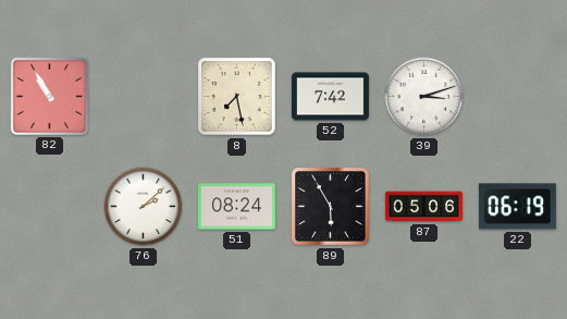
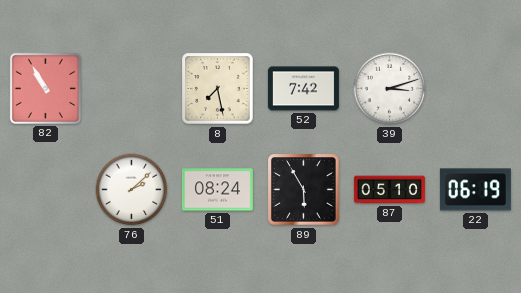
87: 05:06 -> 05:10
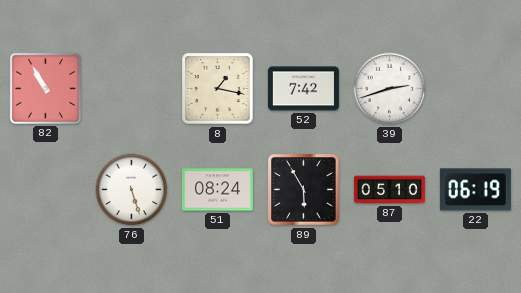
8: 7:28 -> 1:17
39: 3:12 -> 2:42
76: 2:08 -> 5:27
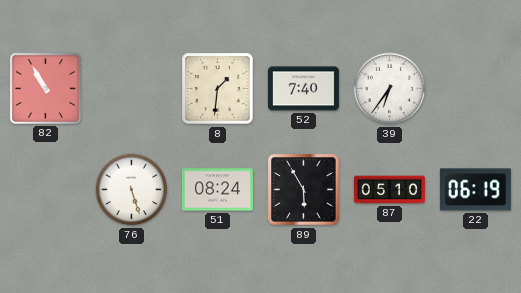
8: 1:17 -> 1:31
52: 7:42 -> 7:40
39: 2:42 -> 6:36
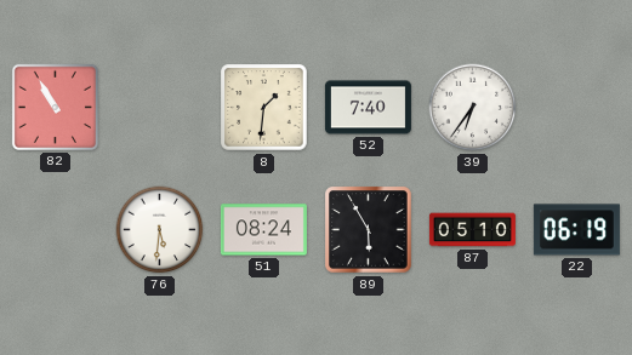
76: 5:27 -> 5:31
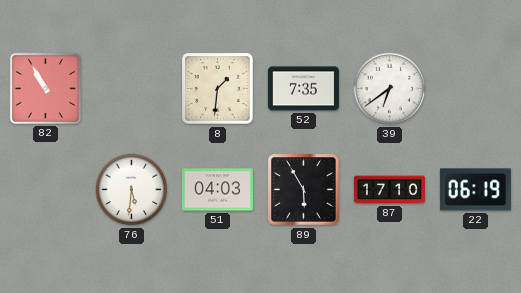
52: 7:40 -> 7:35
39: 6:36 -> 6:39
51: 08:24 -> 04:03
87: 05:10 -> 17:10
